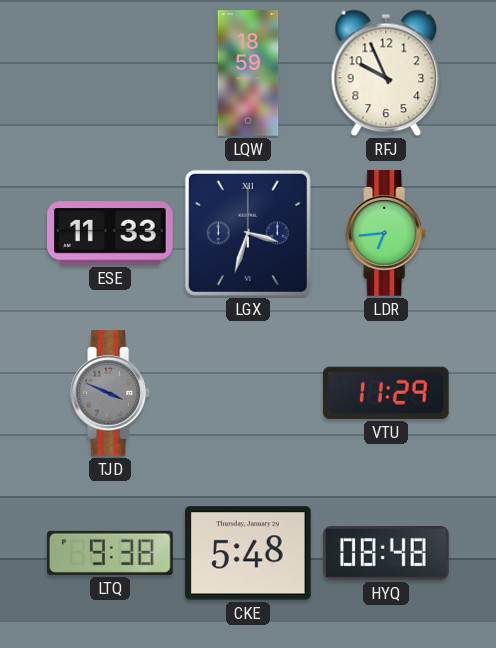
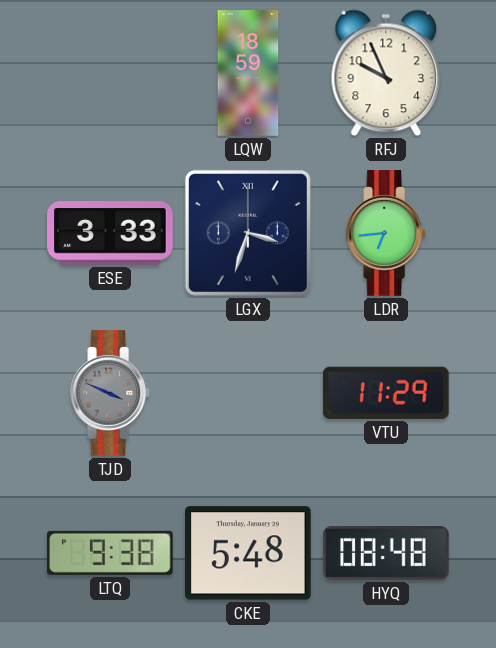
ESE: 11:33 -> 3:33
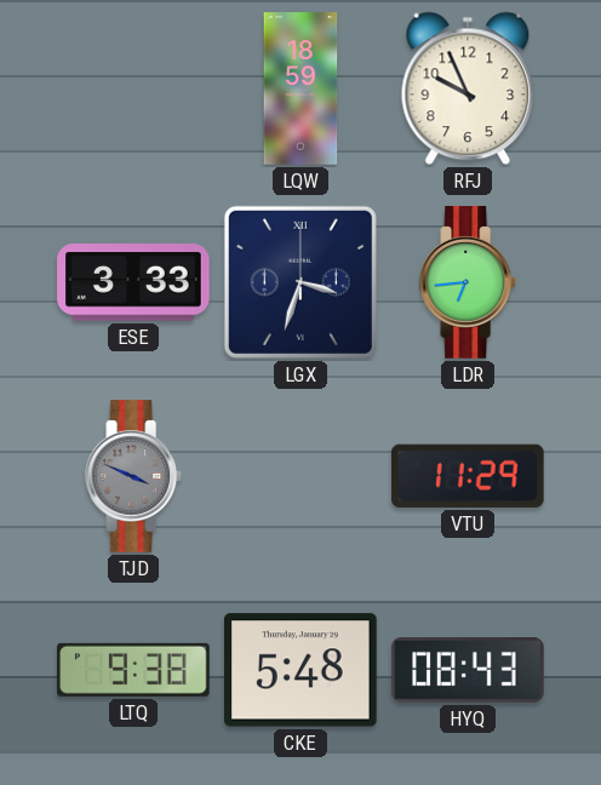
HYQ: 08:48 -> 08:43
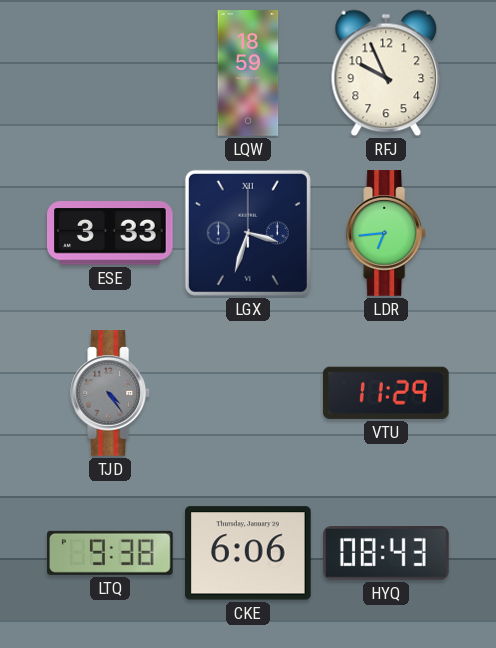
TJD: 3:49 -> 4:24
CKE: 5:48 -> 6:06
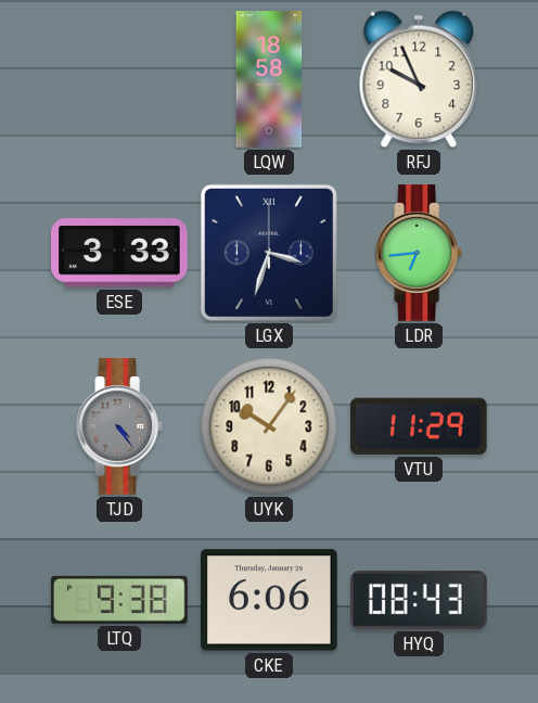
LQW: 18:59 -> 18:58
UYK: none -> 10:06
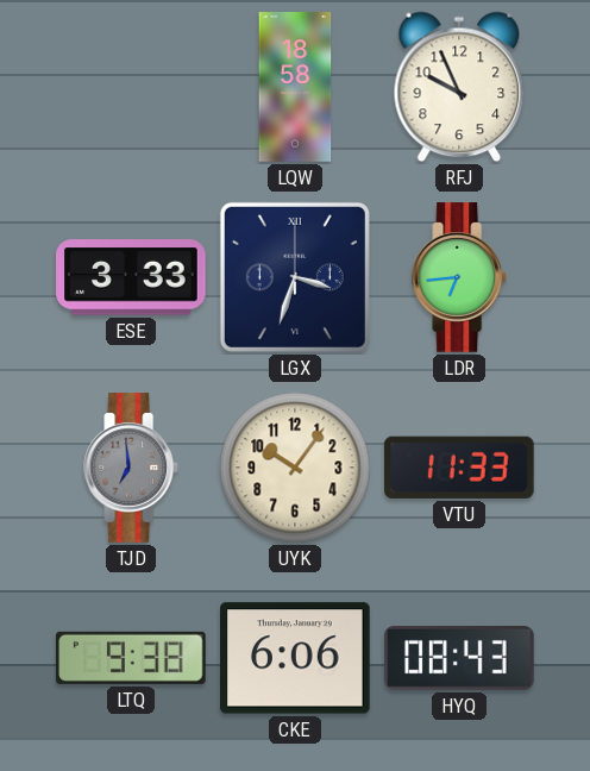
TJD: 4:24 -> 6:59
VTU: 11:29 -> 11:33
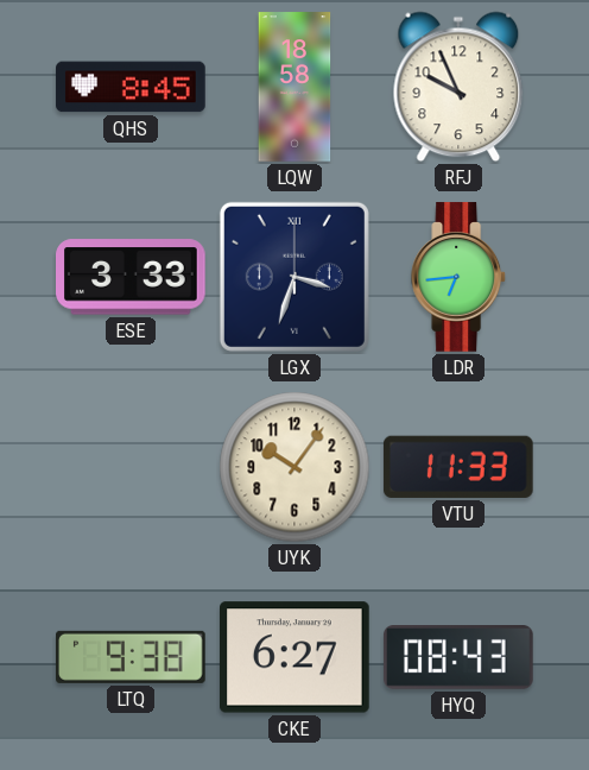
QHS: none -> 8:45
TJD: 6:59 -> none
CKE: 6:06 -> 6:27
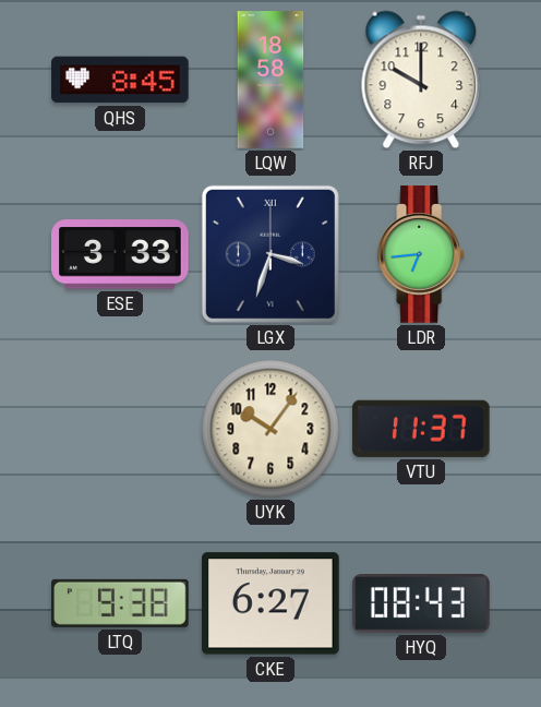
RFJ: 9:56 -> 10:00
VTU: 11:33 -> 11:37
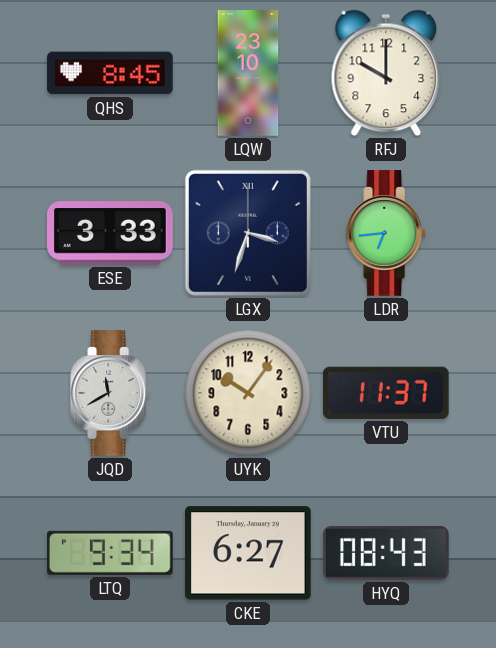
LQW: 18:58 -> 23:10
JQD: none -> 11:40
LTQ: 9:38 -> 9:34
